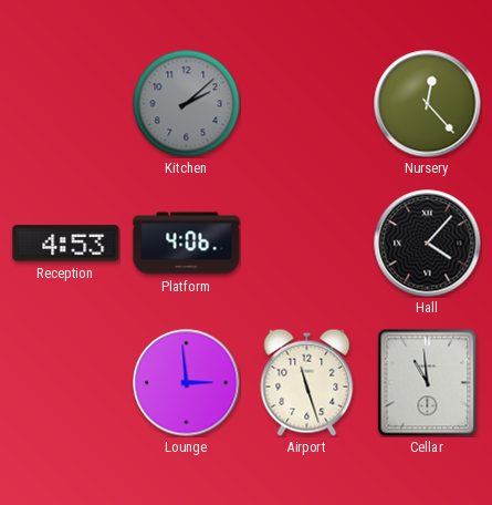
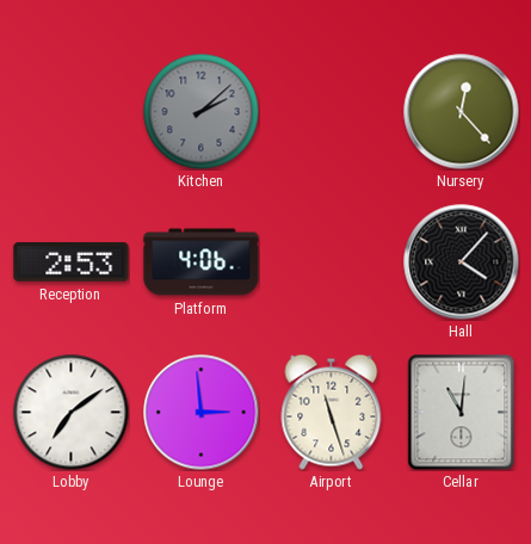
Reception: 4:53 -> 2:53
Lobby: none -> 7:09
Cellar: 10:59 -> 11:01
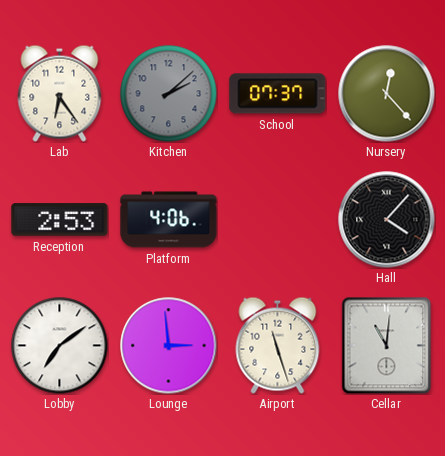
Lab: none -> 6:24
School: none -> 07:37
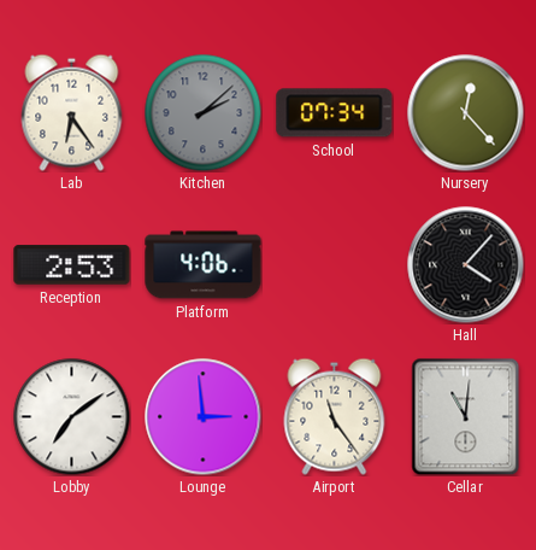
School: 07:37 -> 07:34
Airport: 11:27 -> 11:24
